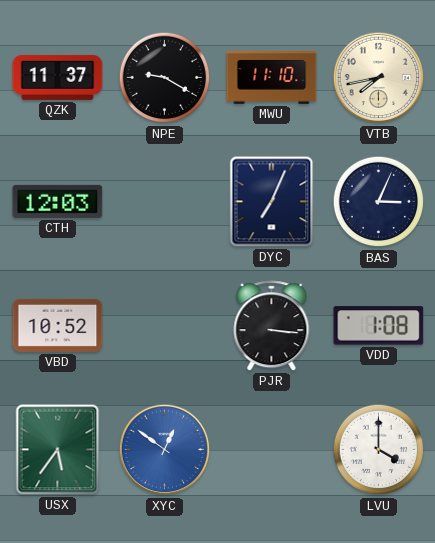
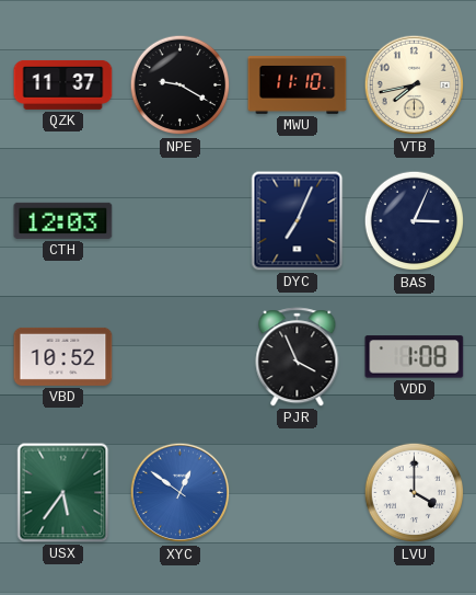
PJR: 3:16 -> 3:56
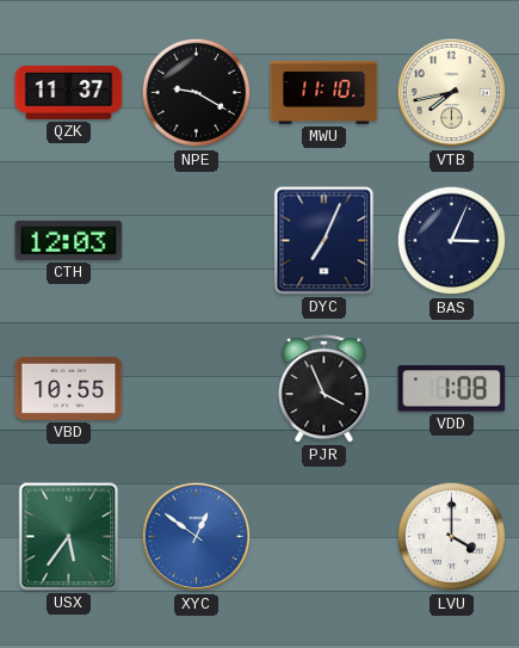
VBD: 10:52 -> 10:55
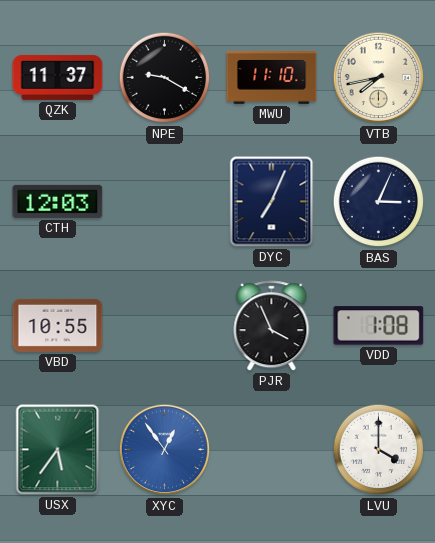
XYC: 12:51 -> 12:54
